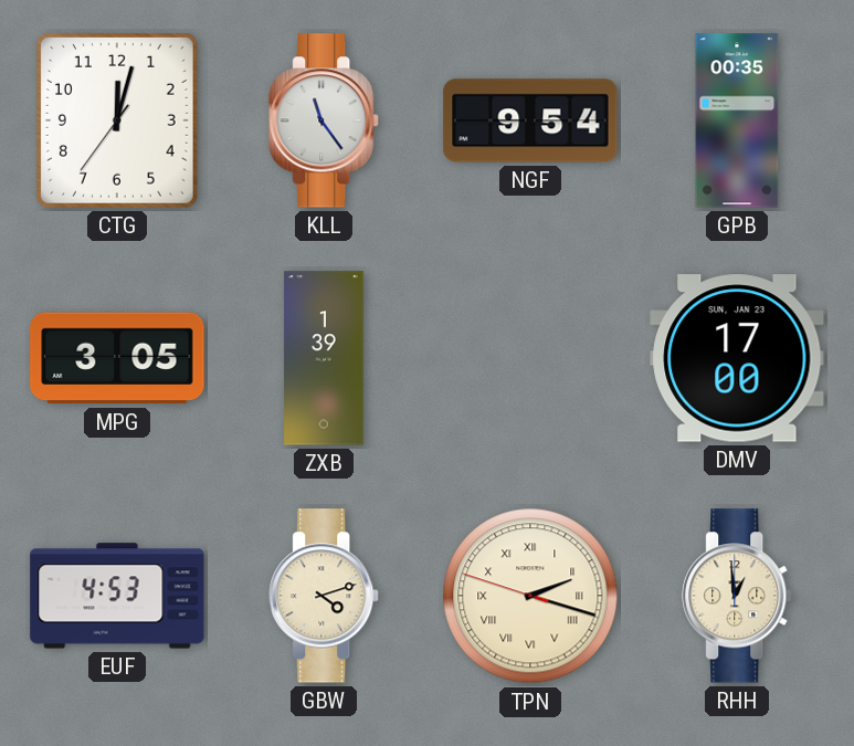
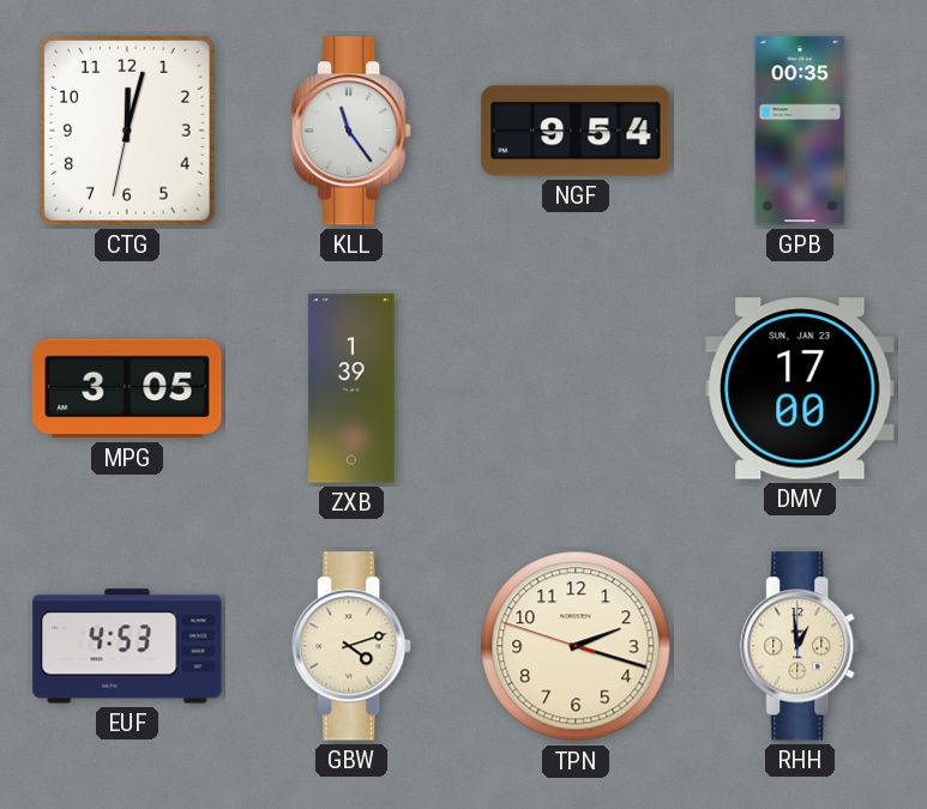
CTG: 12:02:36 -> 12:02:32
TPN numerals: Roman -> Arabic
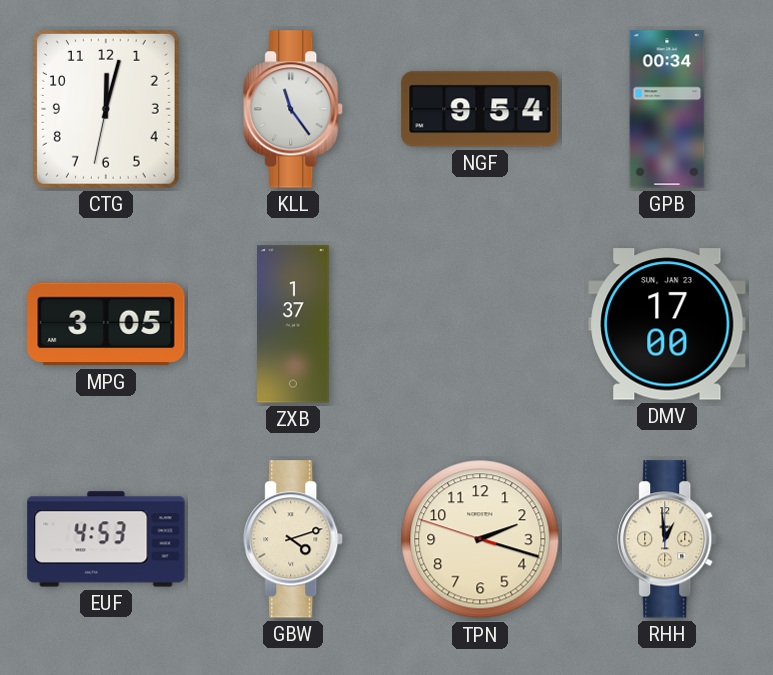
GPB: 00:35 -> 00:34
ZXB: 1:39 -> 1:37
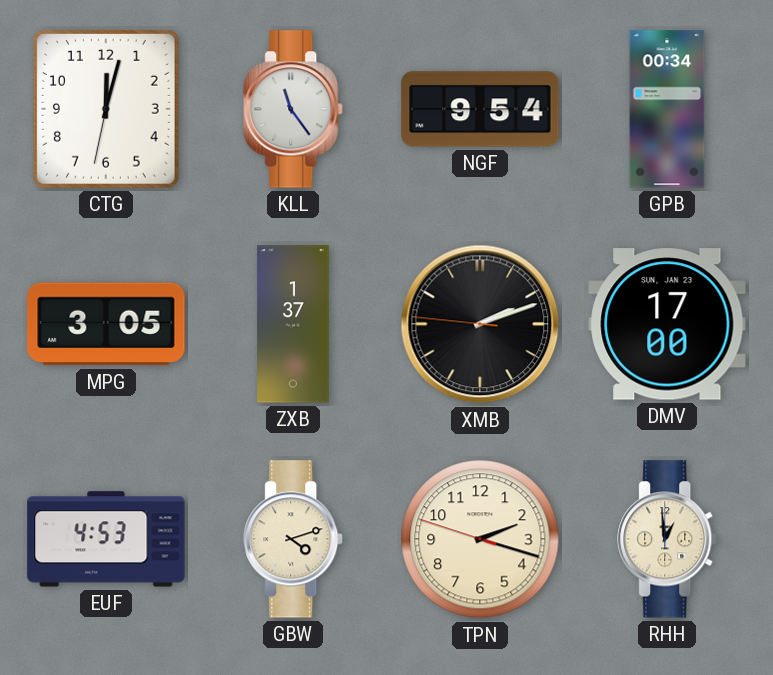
XMB: none -> 2:11
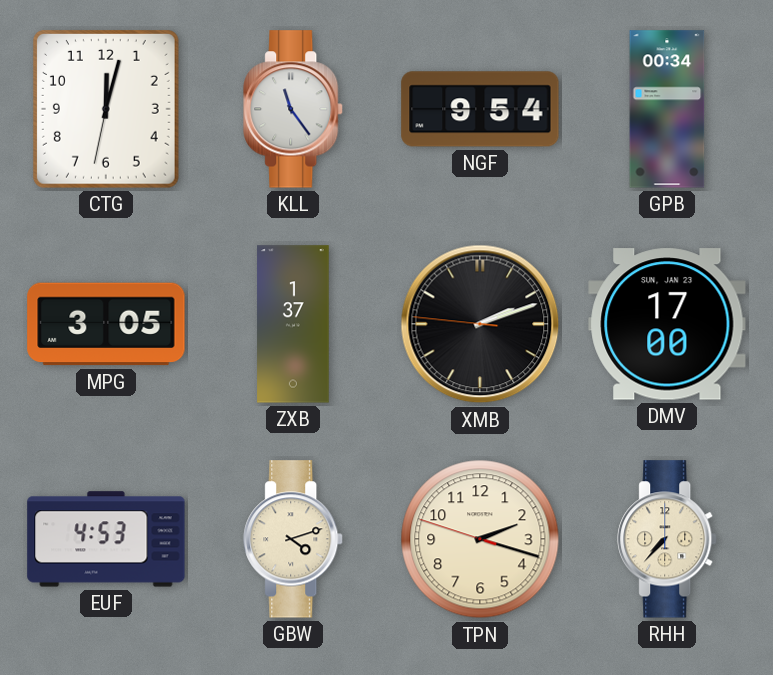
RHH: 12:59 -> 7:37
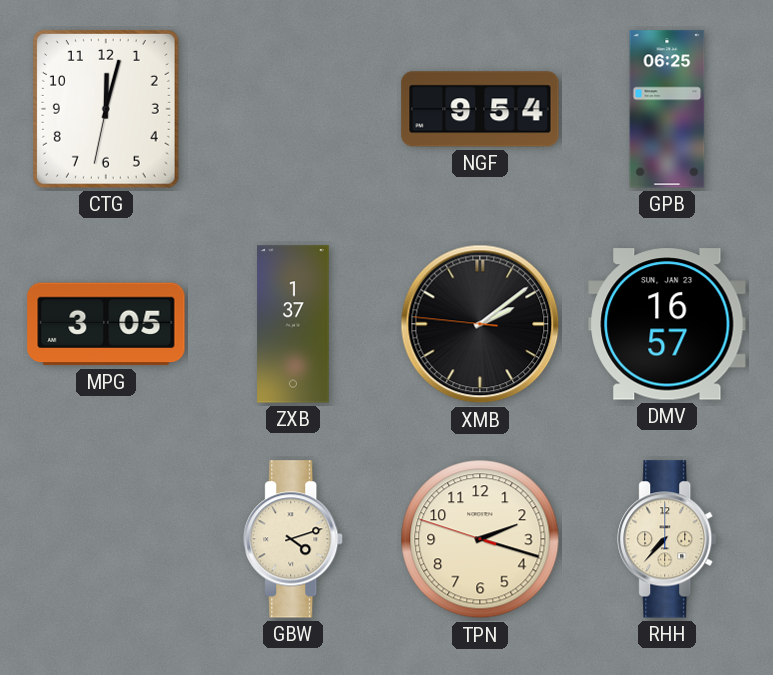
KLL: 11:24 -> none
GPB: 00:34 -> 06:25
XMB: 2:11 -> 2:08
DMV: 17:00 -> 16:57
EUF: 4:53 -> none
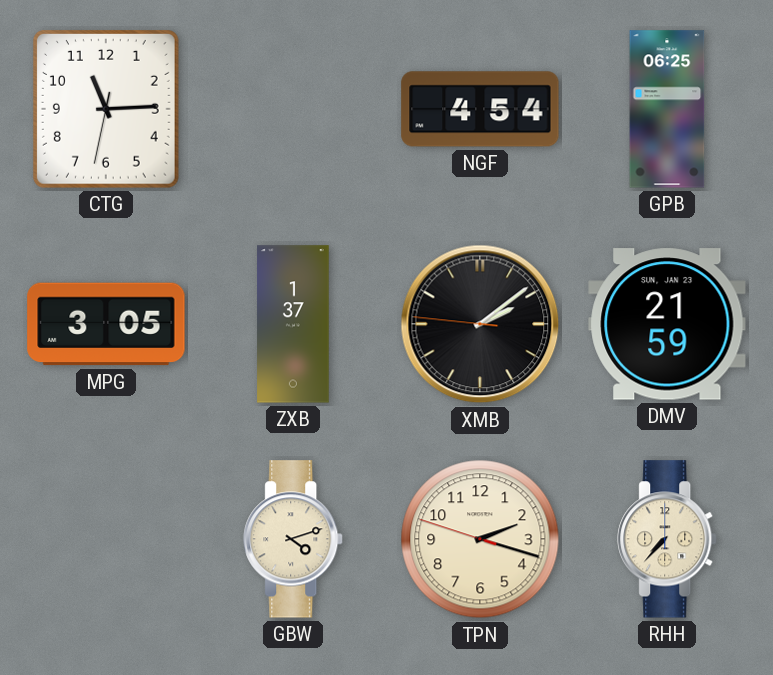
CTG: 12:02 -> 11:14
NGF: 9:54 -> 4:54
DMV: 16:57 -> 21:59
